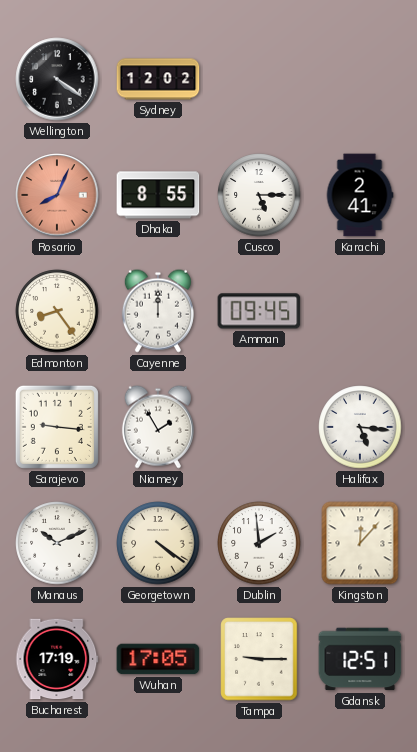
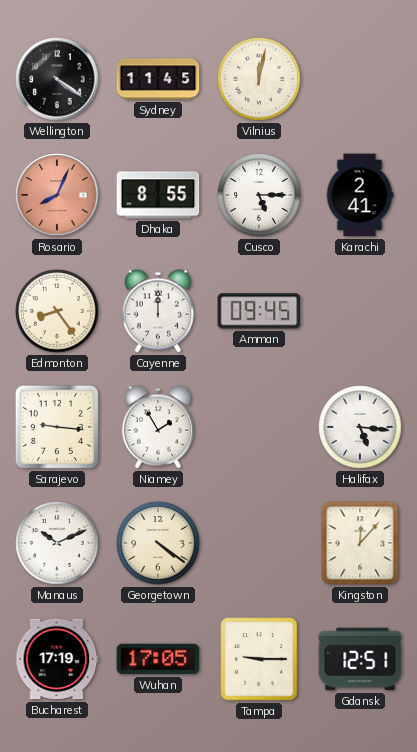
Sydney: 12:02 -> 11:45
Vilnius: none -> 12:02
Dublin: 1:59 -> none
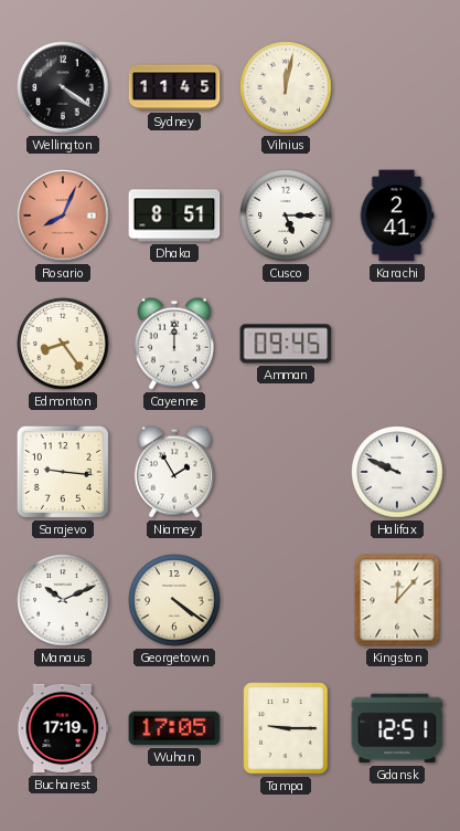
Dhaka: 8:55 -> 8:51
Halifax: 5:16 -> 9:49
